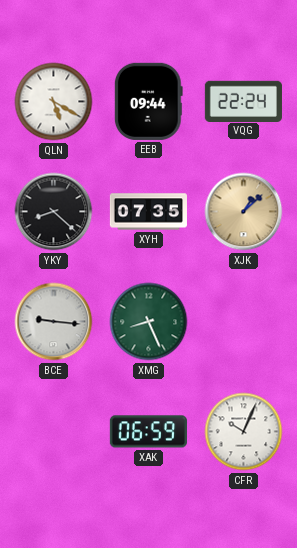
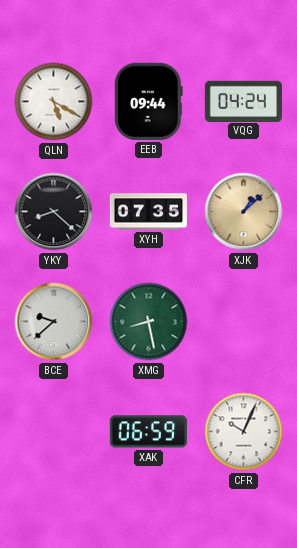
VQG: 22:24 -> 04:24
BCE: 9:16 -> 9:38
XMG: 8:26 -> 8:28
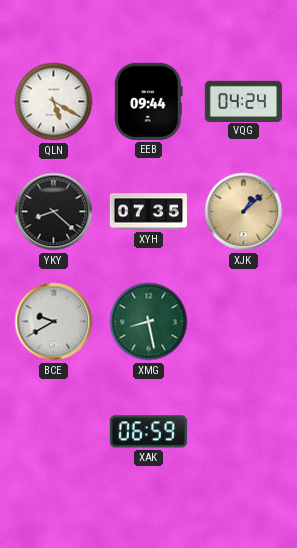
BCE: 9:38 -> 9:40
CFR: 10:04 -> none
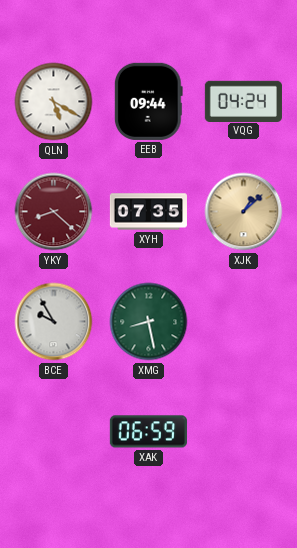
YKY dial: black -> burgundy
BCE: 9:40 -> 9:55
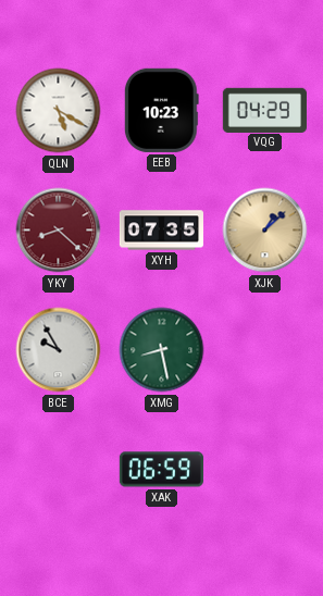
EEB: 09:44 -> 10:23
VQG: 04:24 -> 04:29
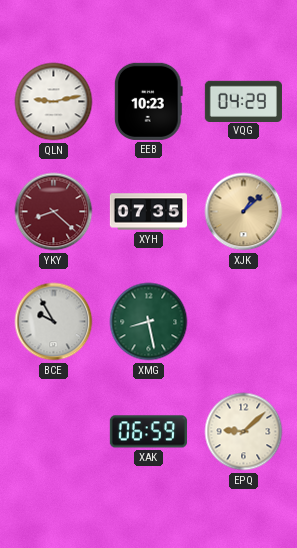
QLN: 5:20 -> 9:13
EPQ: none -> 9:08
